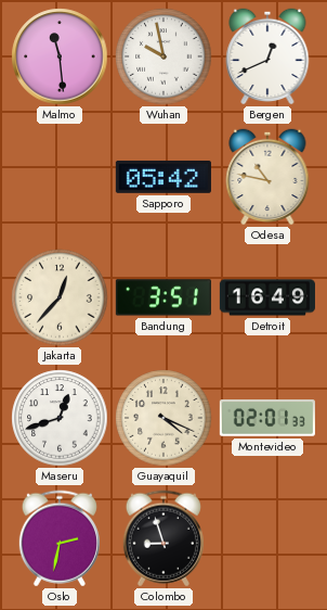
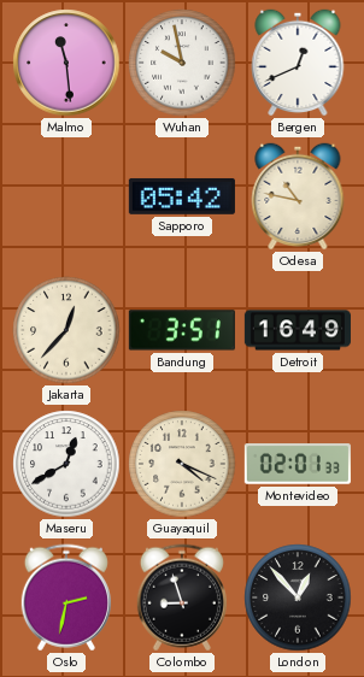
Maseru: 12:42 -> 12:40
London: none -> 12:53
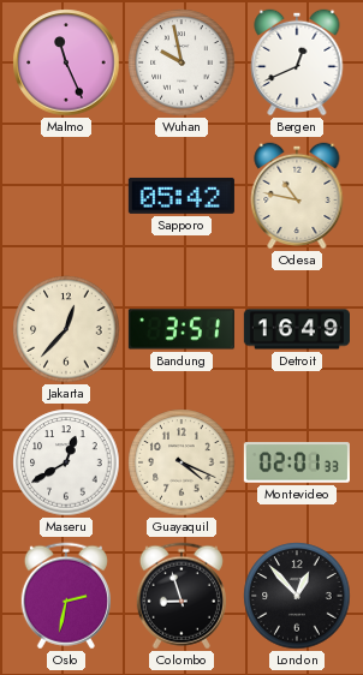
Malmo: 11:29 -> 11:26
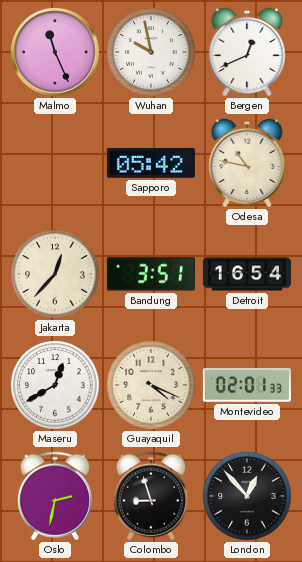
Detroit: 16:49 -> 16:54
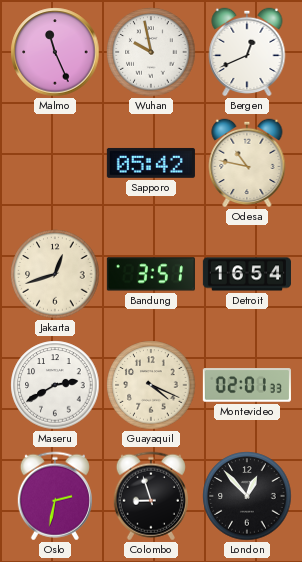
Jakarta: 12:37 -> 12:42
Maseru: 12:40 -> 2:40
